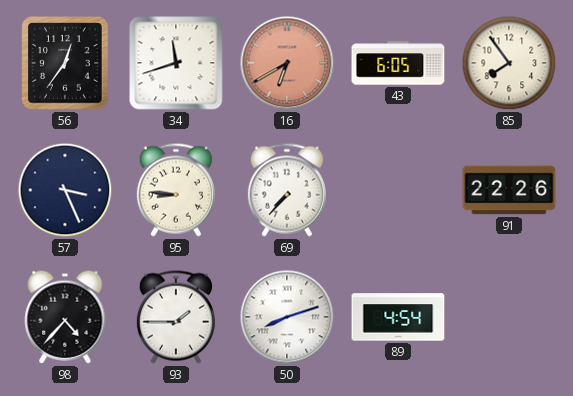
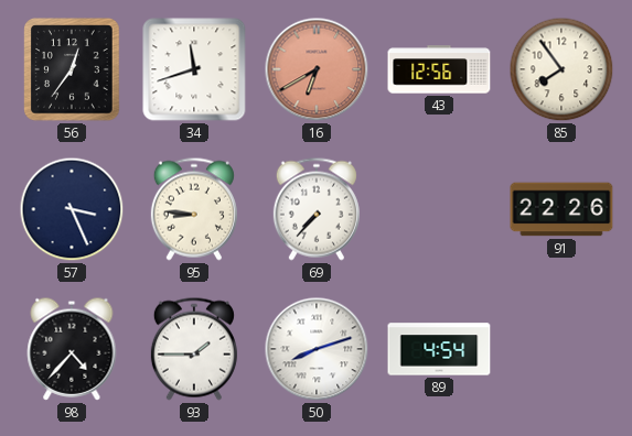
43: 6:05 -> 12:56
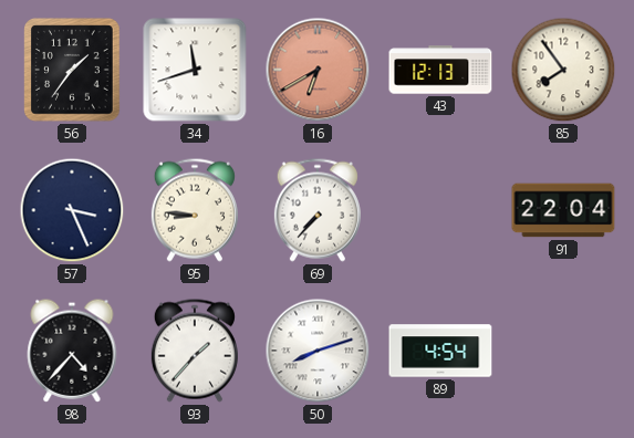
56: 12:36 -> 1:36
43: 12:56 -> 12:13
91: 22:26 -> 22:04
93: 1:45 -> 1:37
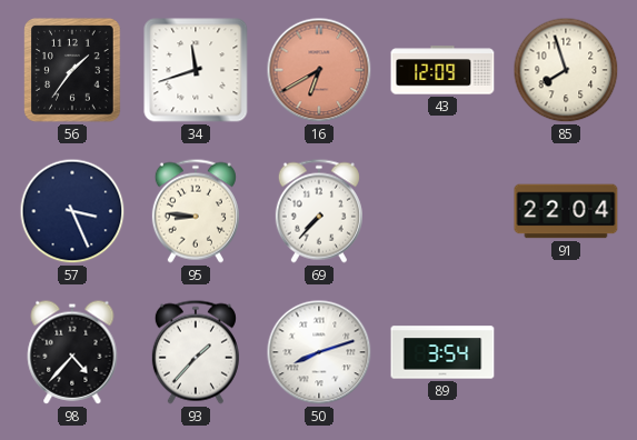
43: 12:13 -> 12:09
85: 7:54 -> 7:57
89: 4:54 -> 3:54
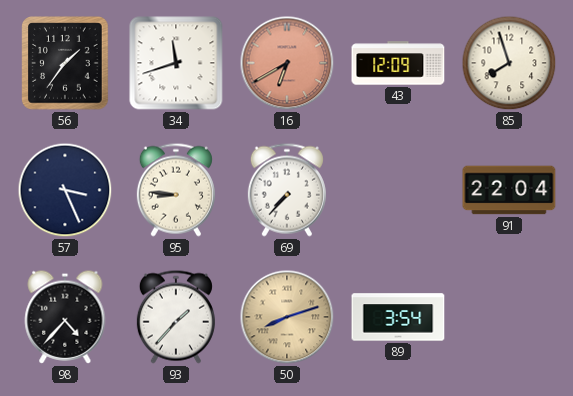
50 dial: white -> champagne
